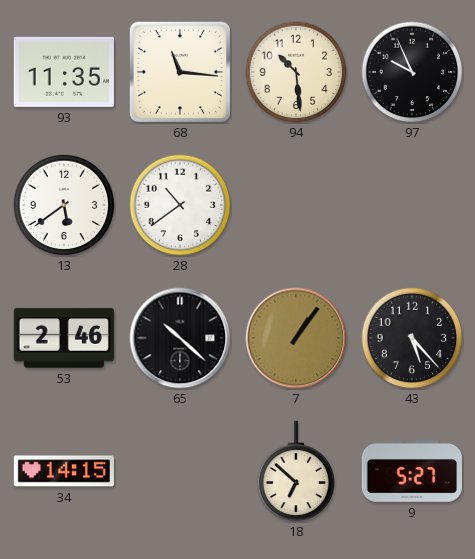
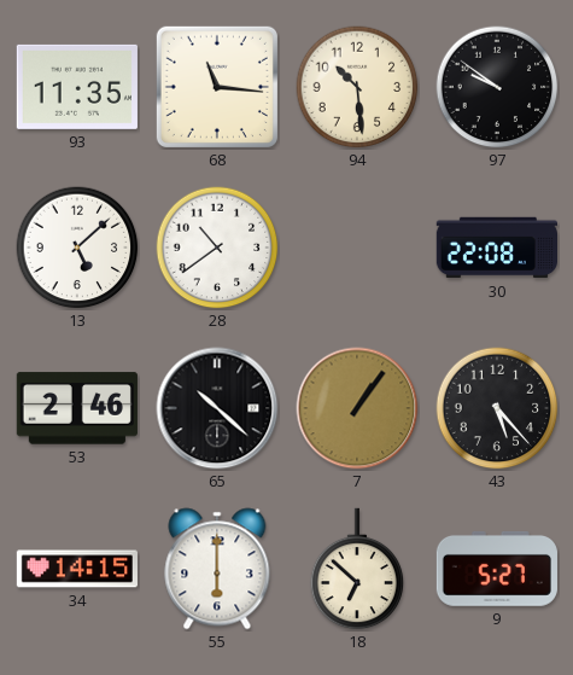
97: 9:56 -> 9:51
13: 5:39 -> 5:08
30: none -> 22:08
55: none -> 6:00
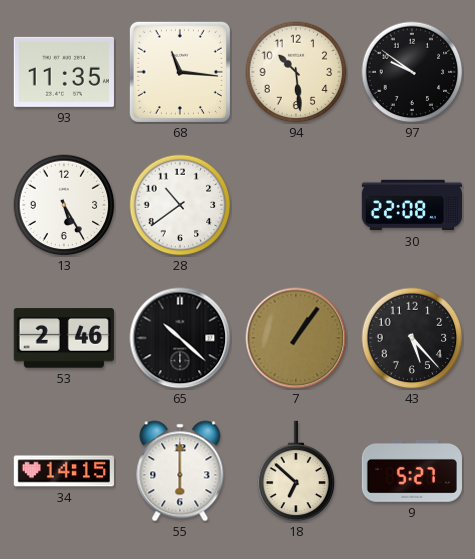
13: 5:08 -> 5:25
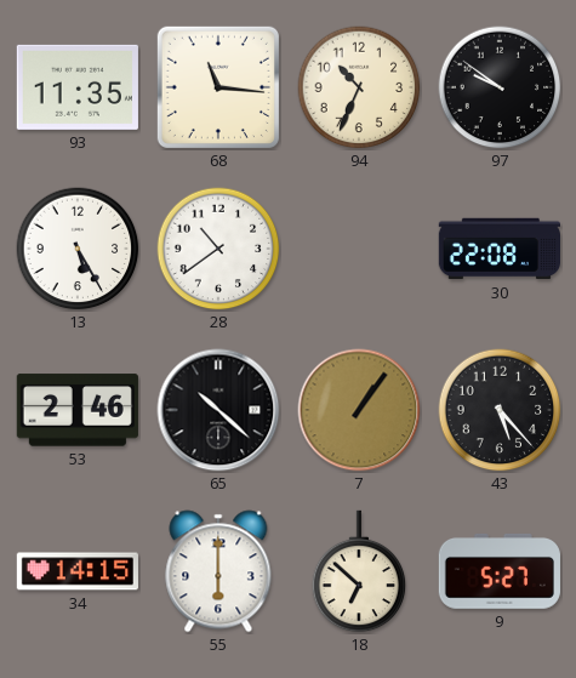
94: 10:29 -> 10:34
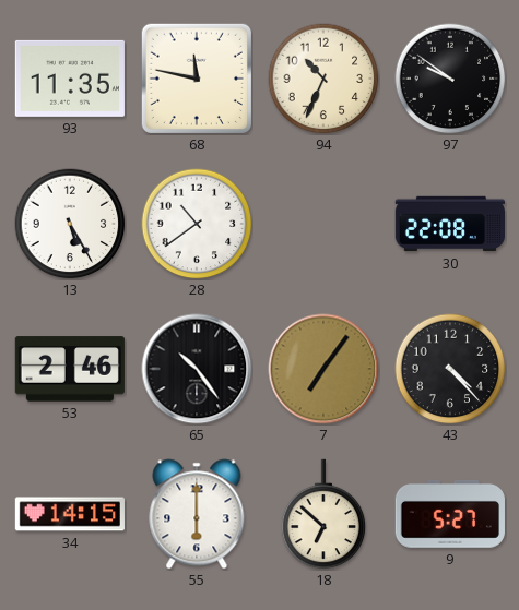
68: 11:16 -> 11:47
65: 10:22 -> 10:24
7: 1:06 -> 7:06
43: 5:23 -> 4:23
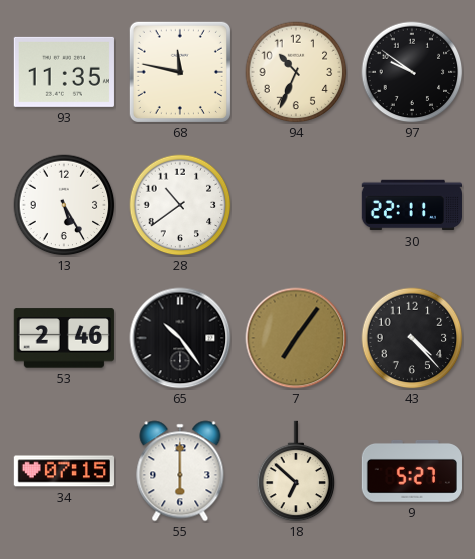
30: 22:08 -> 22:11
34: 14:15 -> 07:15
